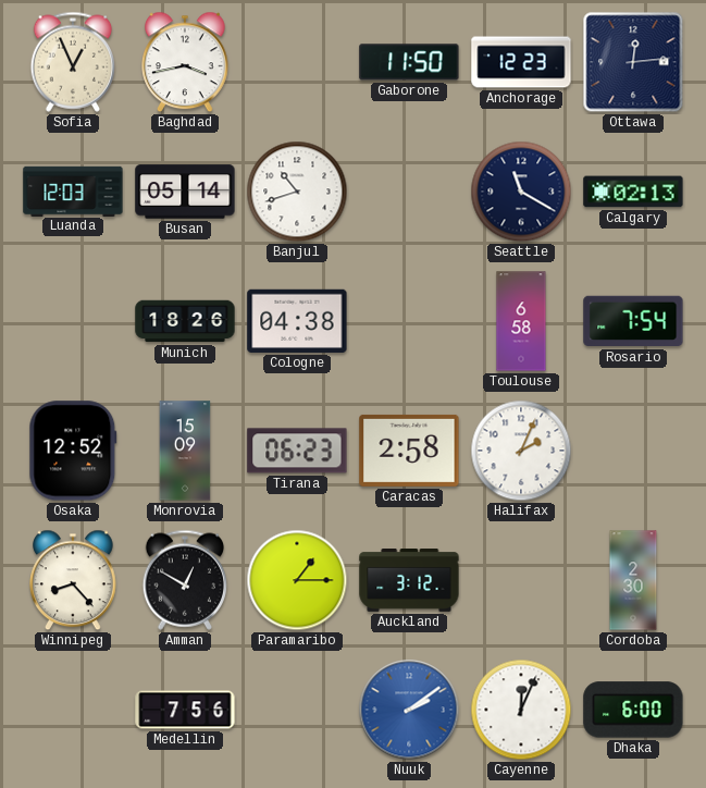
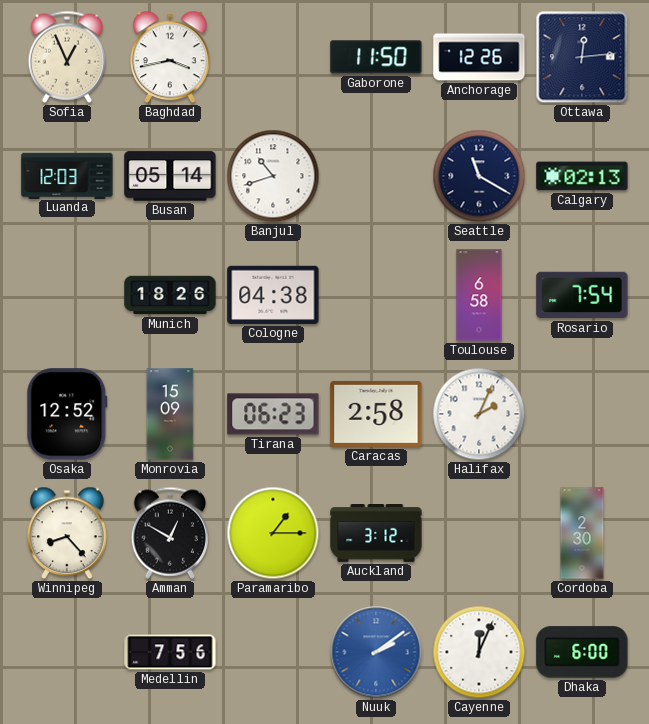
Anchorage: 12:23 -> 12:26
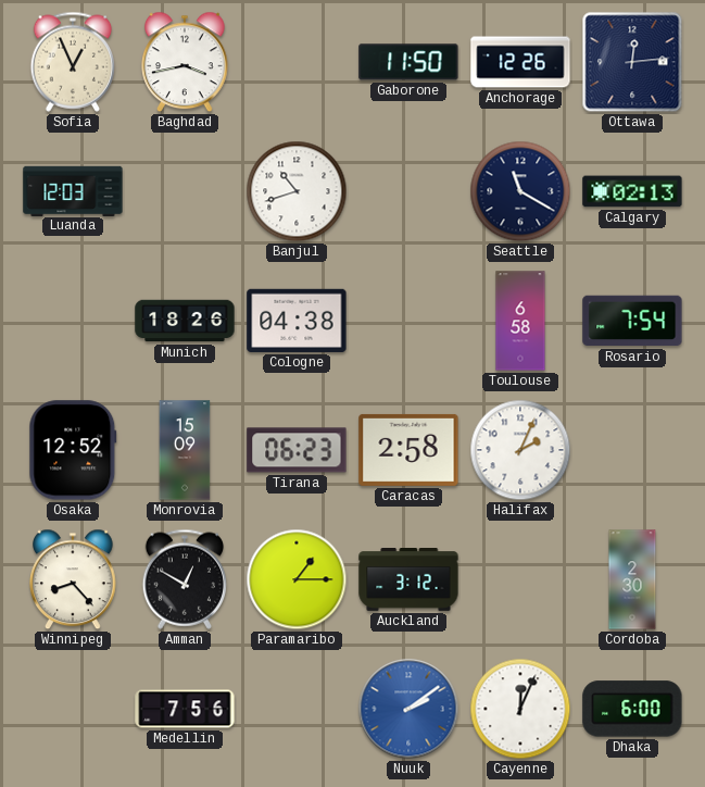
Busan: 05:14 -> none
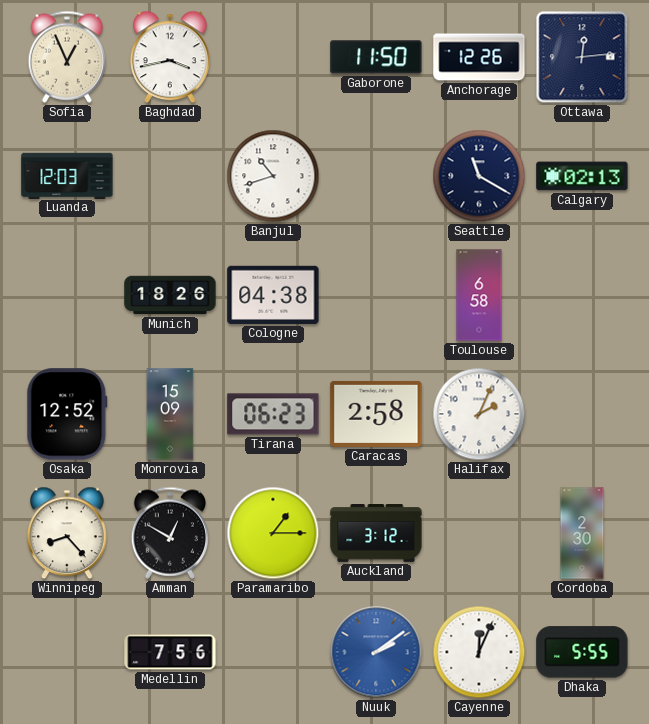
Rosario: 7:54 -> none
Dhaka: 6:00 -> 5:55
